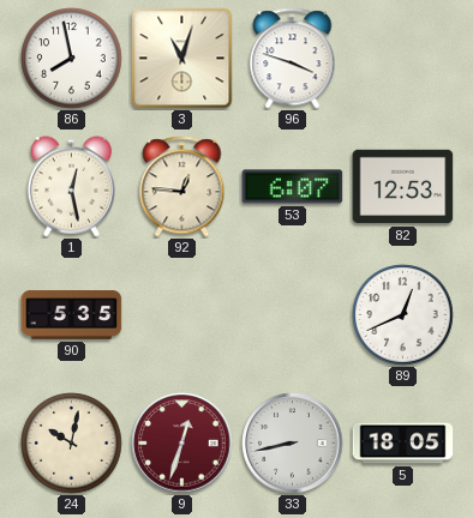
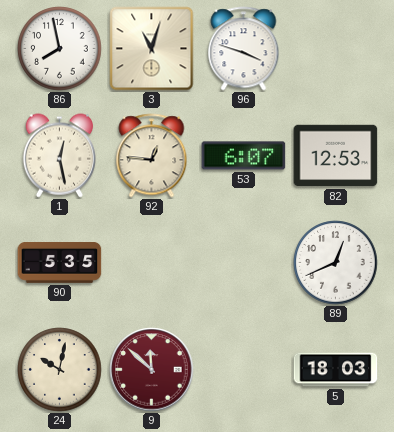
9: 12:33 -> 11:52
33: 8:43 -> none
5: 18:05 -> 18:03
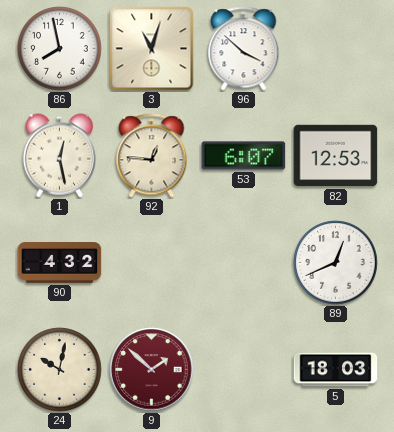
96: 3:48 -> 3:52
90: 5:35 -> 4:32
9: 11:52 -> 1:52
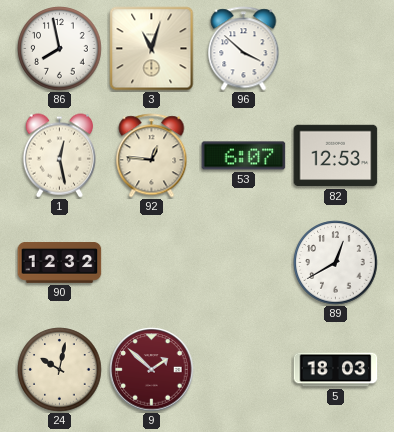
90: 4:32 -> 12:32
89: 12:41 -> 12:40
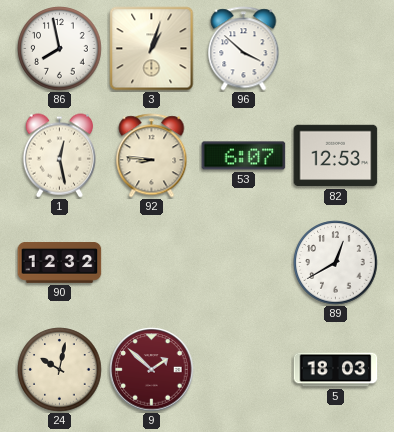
3: 11:03 -> 1:03
92: 12:46 -> 8:46
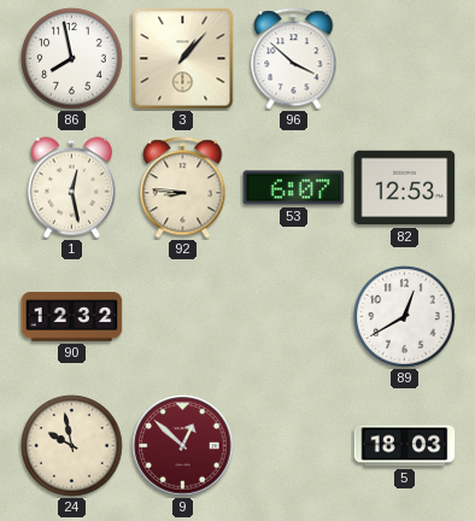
3: 1:03 -> 1:07
24: 10:02 -> 9:58
9: 1:52 -> 12:52
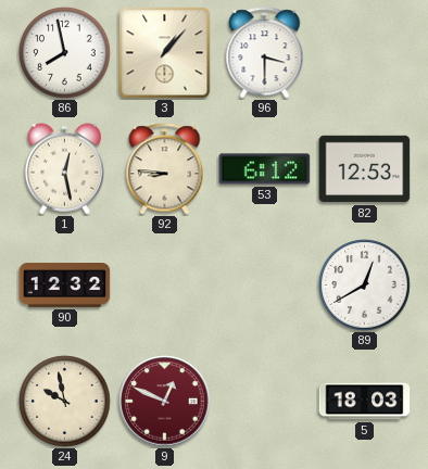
96: 3:52 -> 3:30
53: 6:07 -> 6:12
9: 12:52 -> 12:49
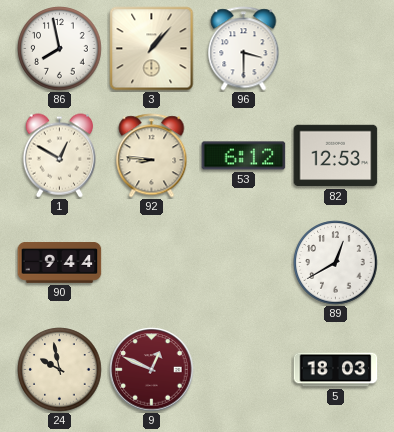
1: 12:28 -> 12:50
90: 12:32 -> 9:44
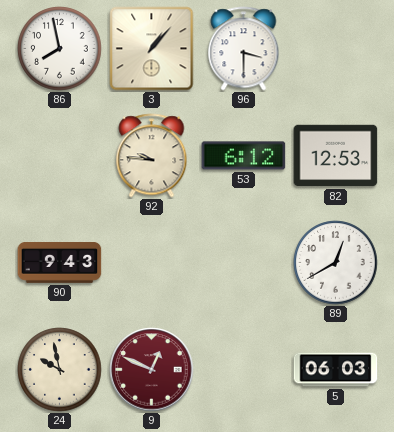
1: 12:50 -> none
92: 8:46 -> 9:46
90: 9:44 -> 9:43
5: 18:03 -> 06:03
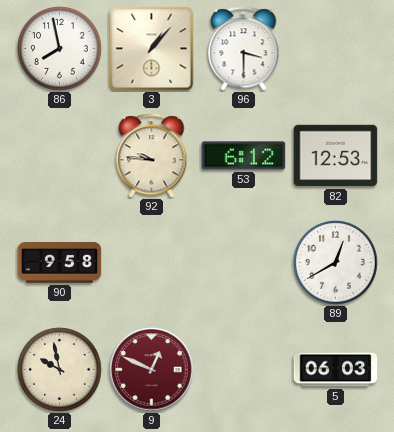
90: 9:43 -> 9:58
